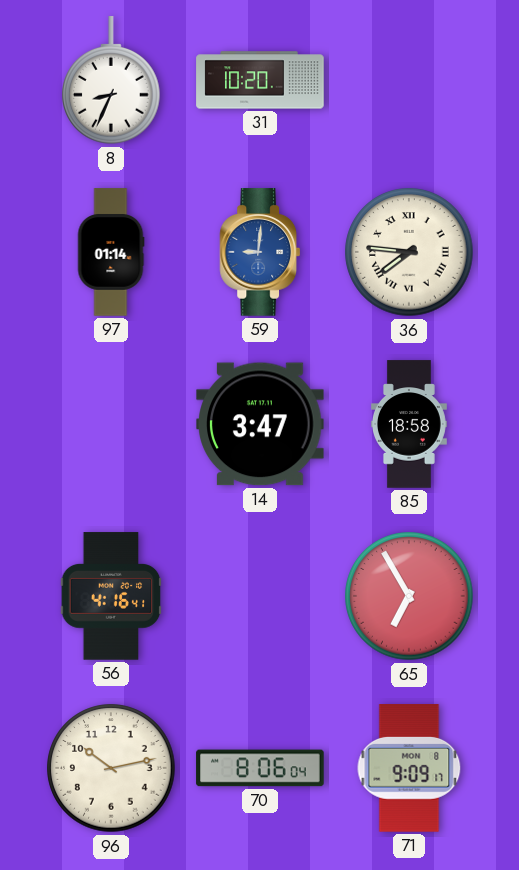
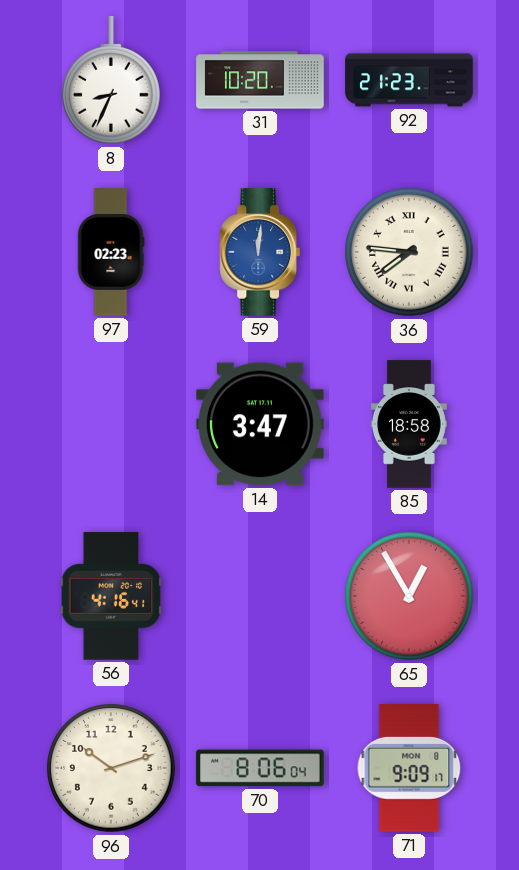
92: none -> 21:23
97: 01:14 -> 02:23
59: 9:01 -> 12:01
65: 6:55 -> 12:55
96: 10:13 -> 10:12
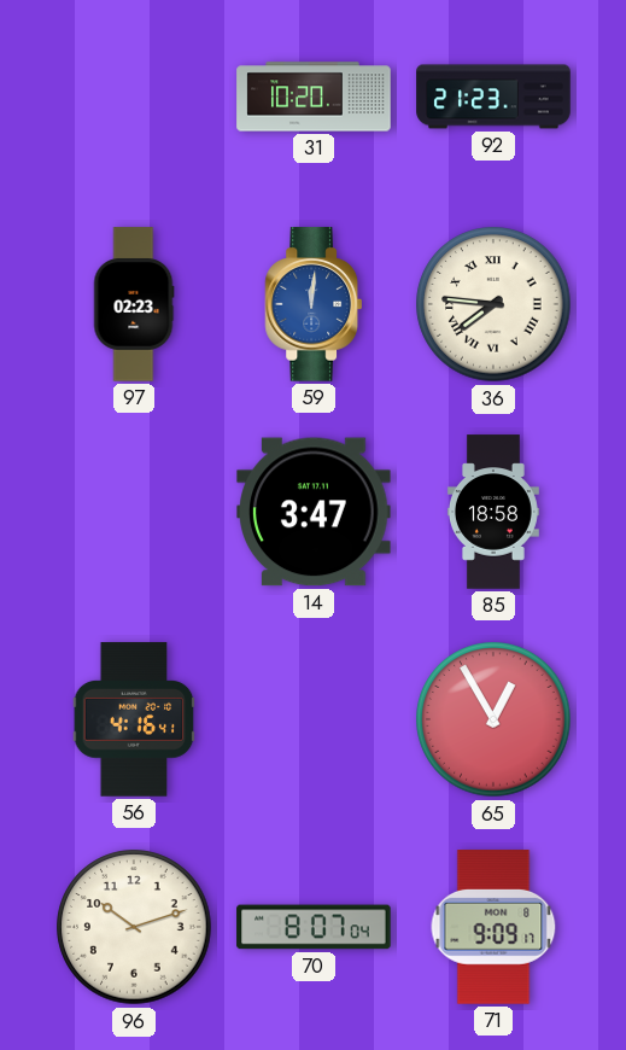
8: 8:34 -> none
70: 8:06 -> 8:07
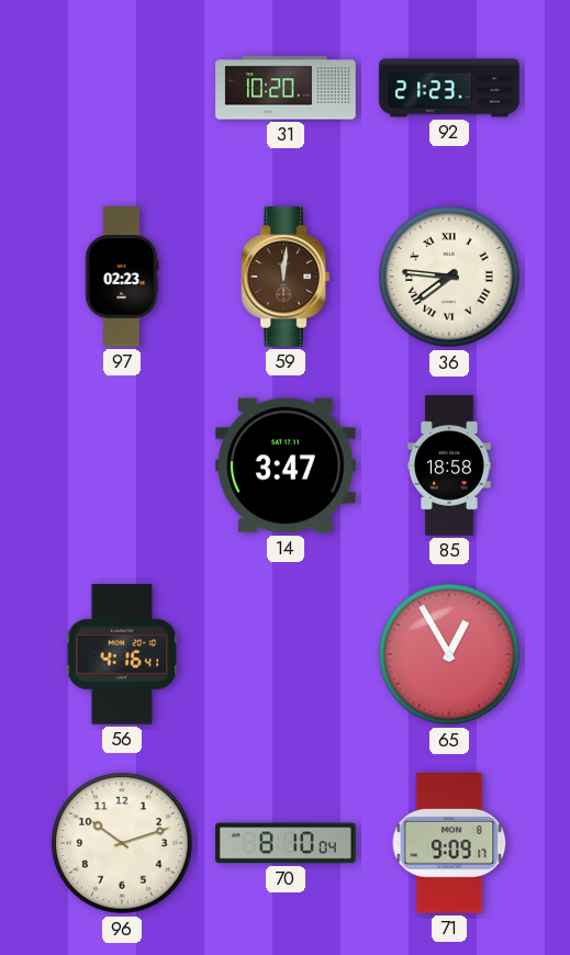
59 dial: blue -> brown
70: 8:07 -> 8:10
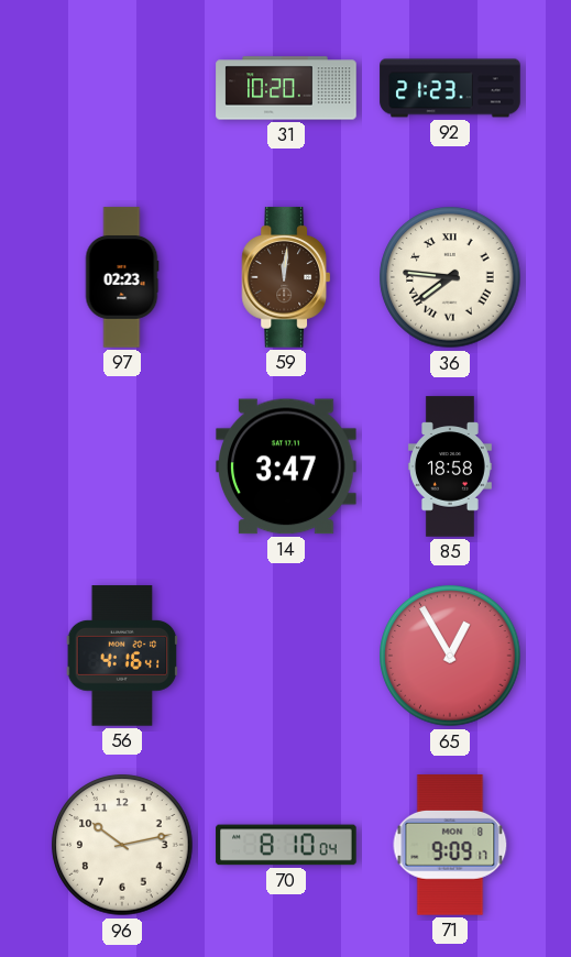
96: 10:12 -> 10:13
